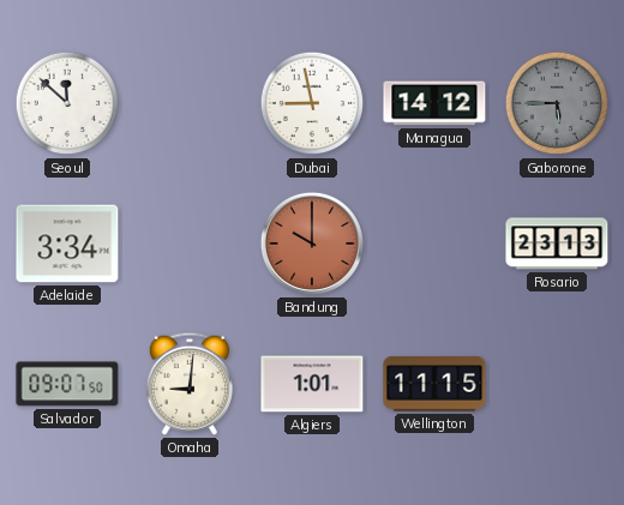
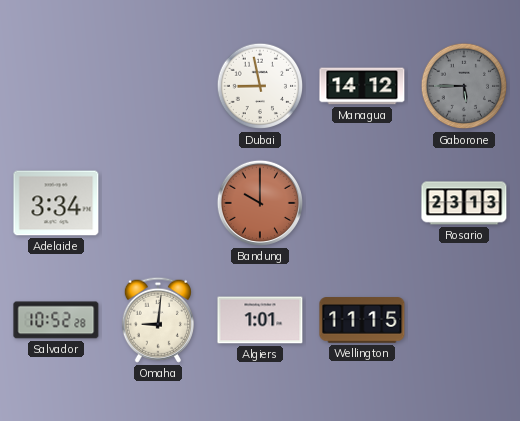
Seoul: 11:52 -> none
Salvador: 09:07 -> 10:52
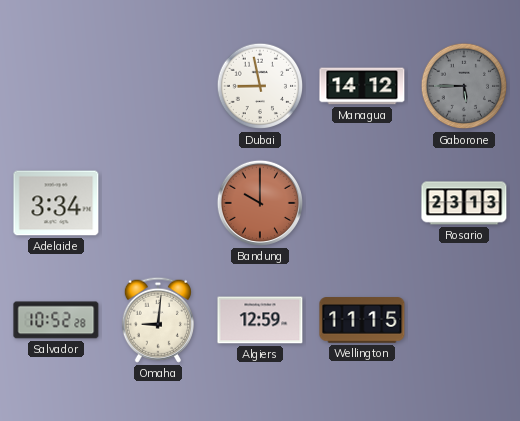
Algiers: 1:01 -> 12:59
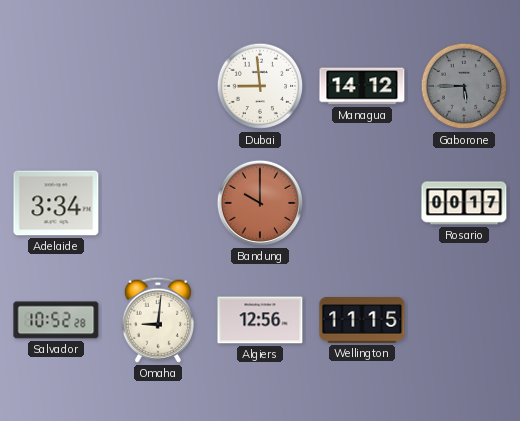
Dubai: 8:58 -> 8:59
Rosario: 23:13 -> 00:17
Algiers: 12:59 -> 12:56
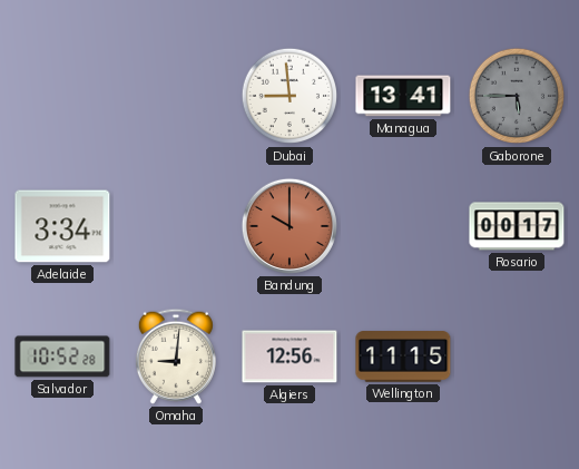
Managua: 14:12 -> 13:41
